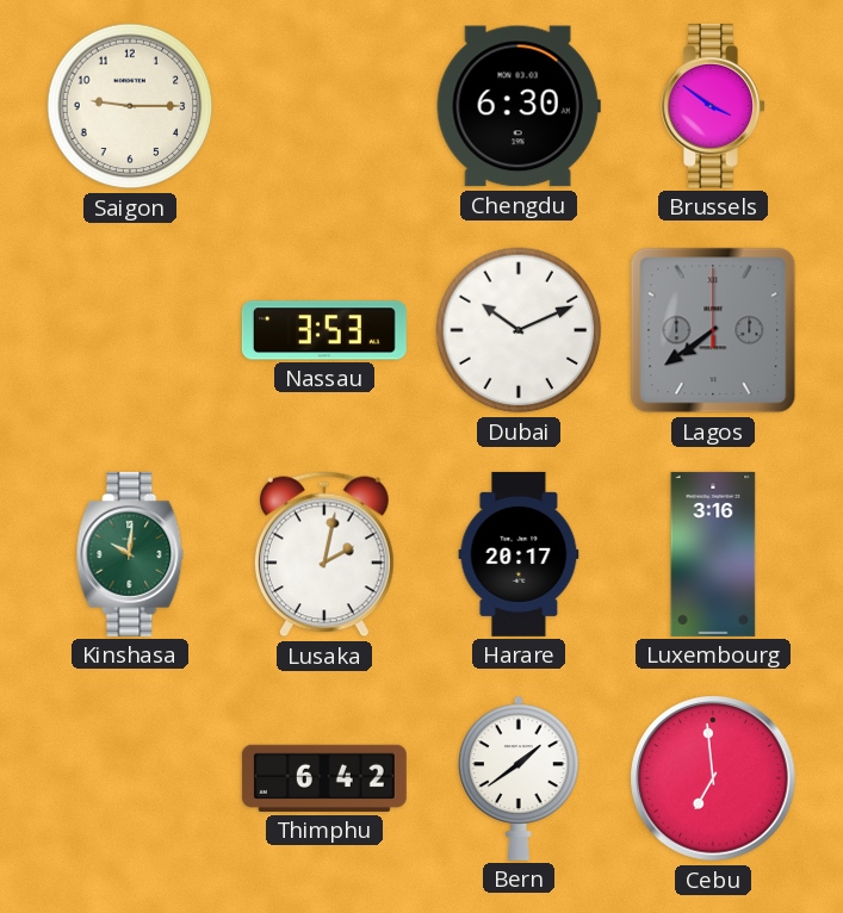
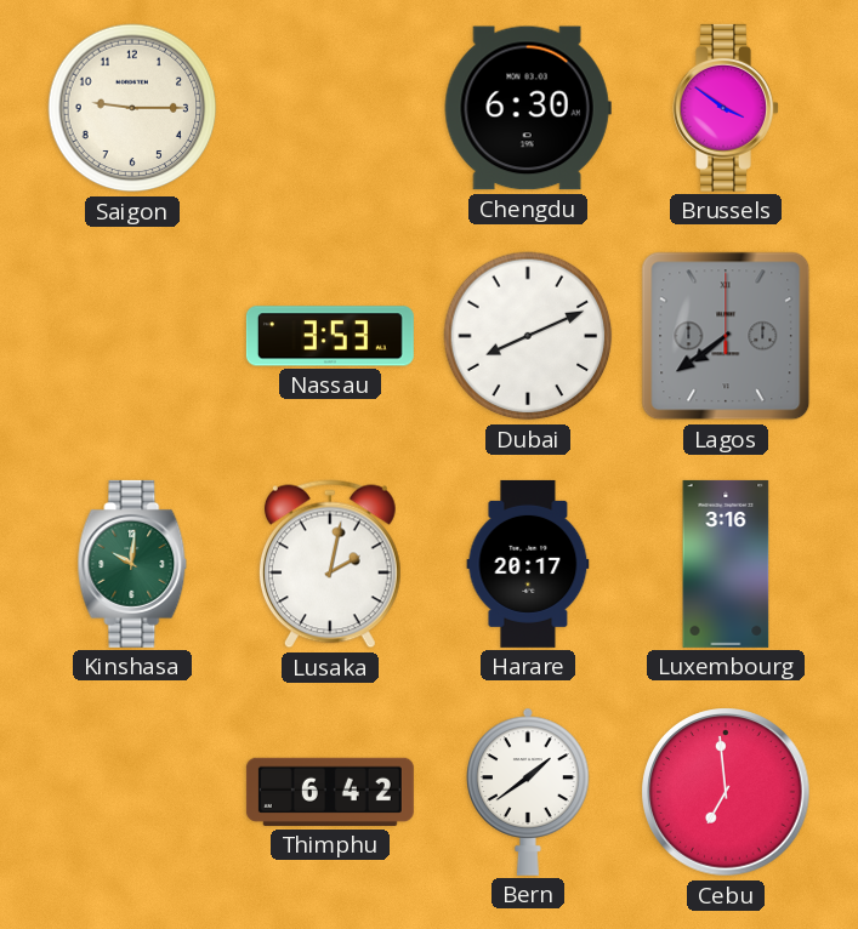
Dubai: 10:11 -> 8:11
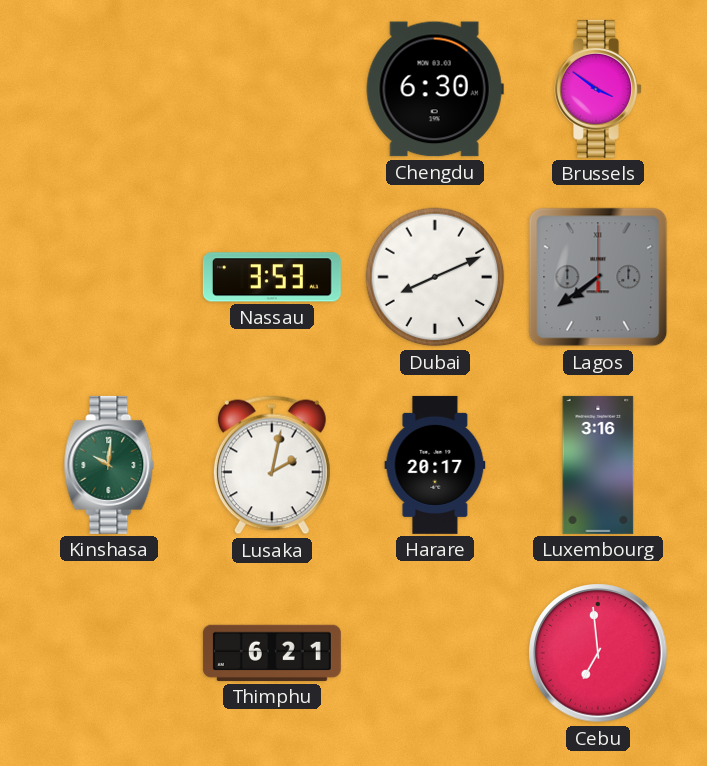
Saigon: 9:15 -> none
Thimphu: 6:42 -> 6:21
Bern: 1:39 -> none
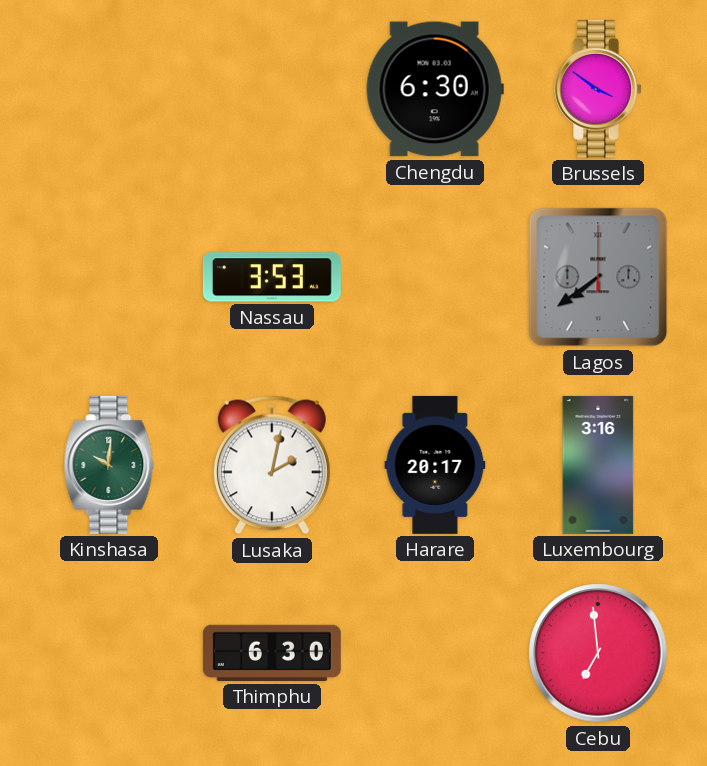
Dubai: 8:11 -> none
Thimphu: 6:21 -> 6:30
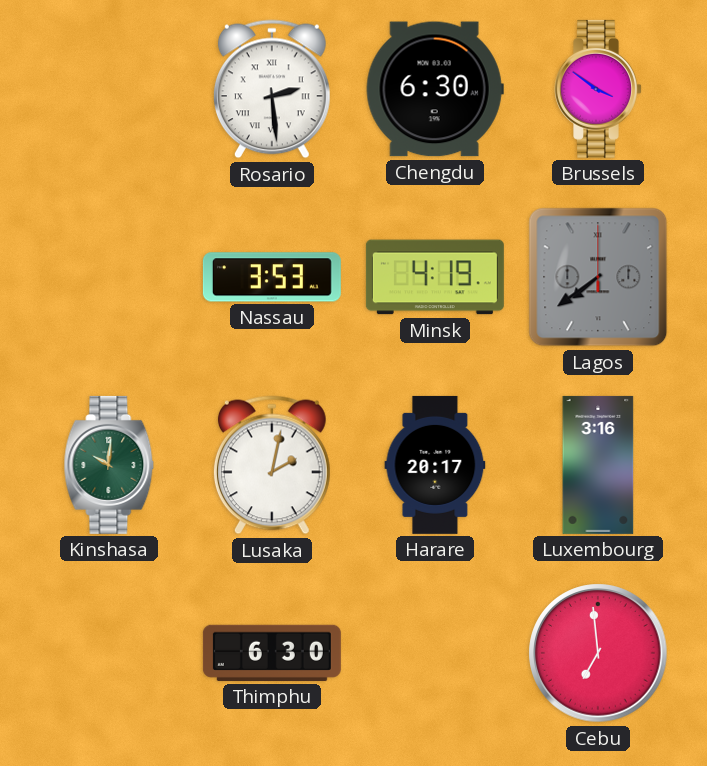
Rosario: none -> 2:29
Minsk: none -> 4:19
